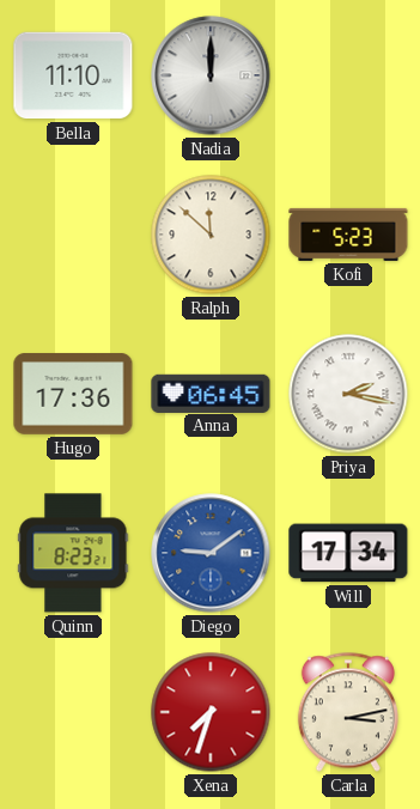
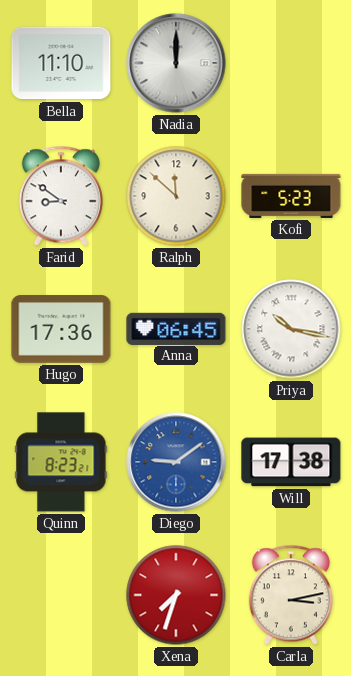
Farid: none -> 8:51
Priya: 2:17 -> 10:17
Will: 17:34 -> 17:38
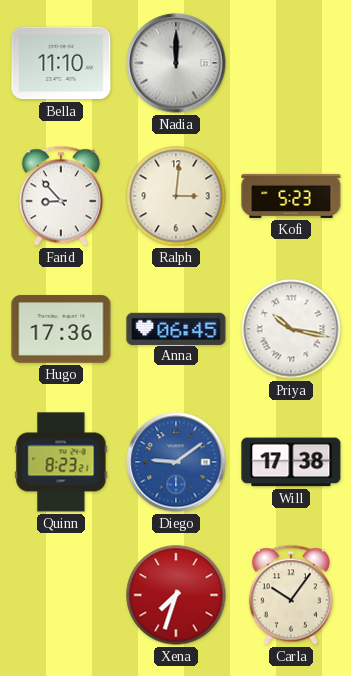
Farid: 8:51 -> 8:53
Ralph: 11:52 -> 3:01
Carla: 3:13 -> 10:06
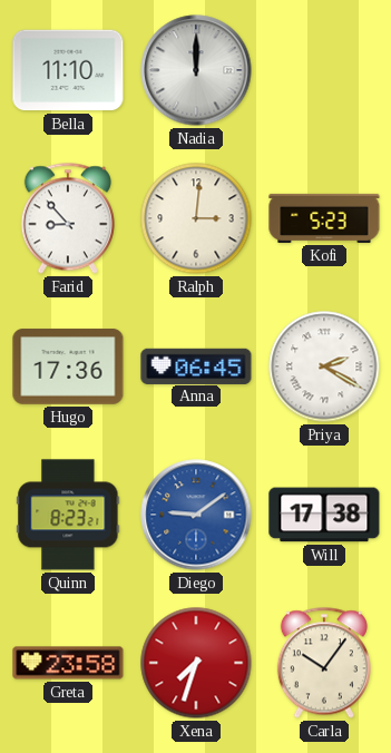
Priya: 10:17 -> 2:20
Greta: none -> 23:58
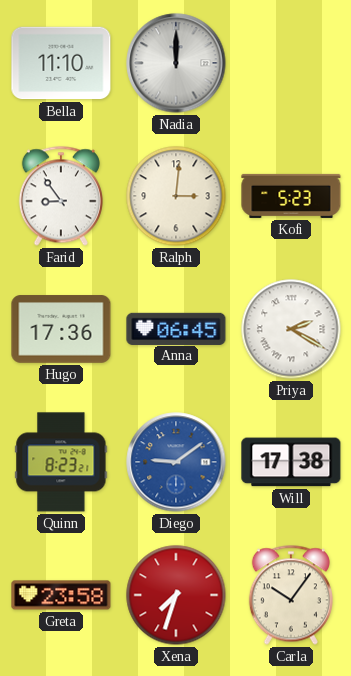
Farid: 8:53 -> 8:54
